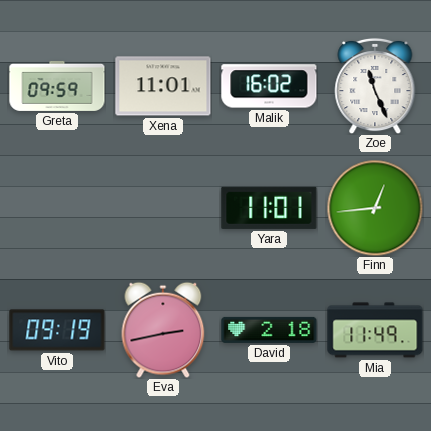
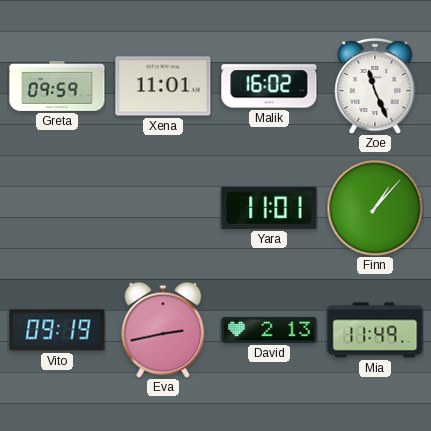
Finn: 12:44 -> 1:07
David: 2:18 -> 2:13
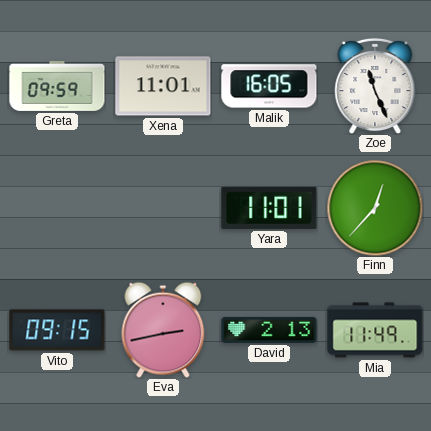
Malik: 16:02 -> 16:05
Finn: 1:07 -> 12:37
Vito: 09:19 -> 09:15
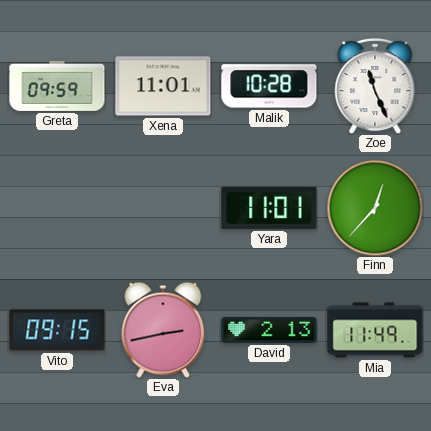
Malik: 16:05 -> 10:28
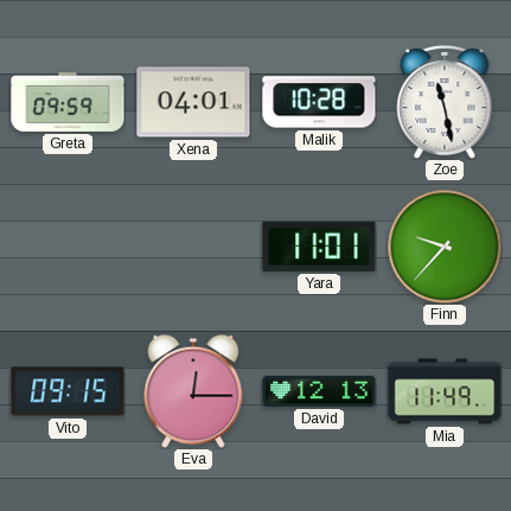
Xena: 11:01 -> 04:01
Zoe: 11:26 -> 11:28
Finn: 12:37 -> 9:37
Eva: 2:43 -> 12:15
David: 2:13 -> 12:13
